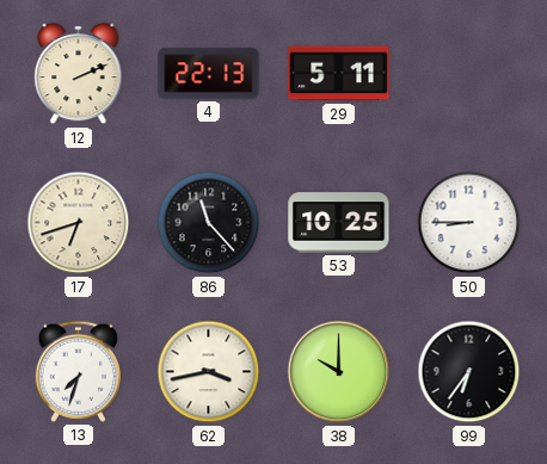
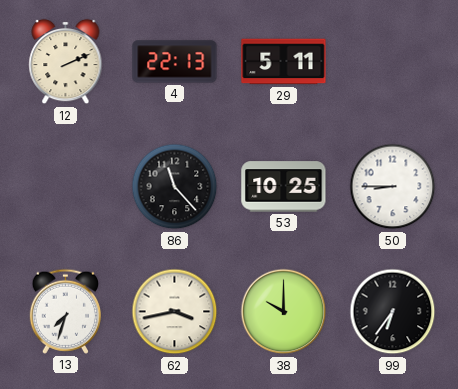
17: 6:42 -> none
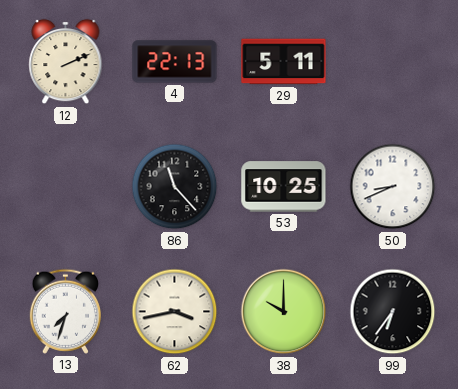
50: 8:45 -> 8:41
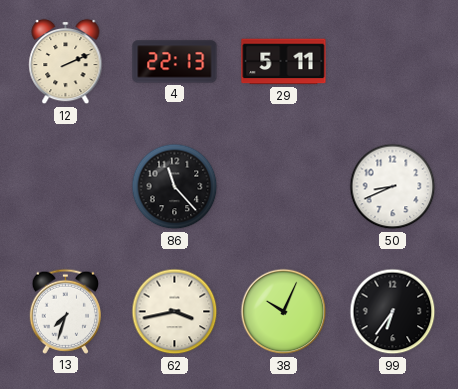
53: 10:25 -> none
38: 10:00 -> 10:04
